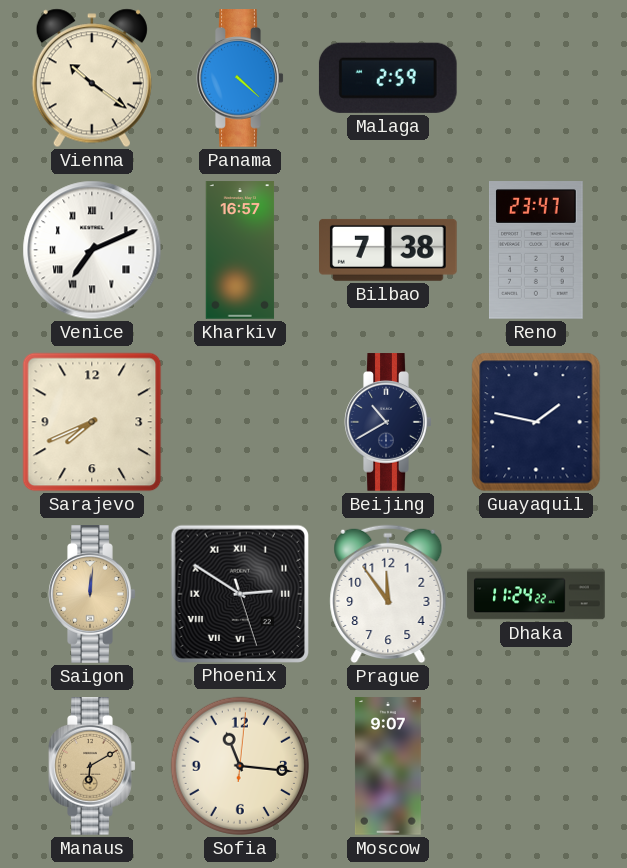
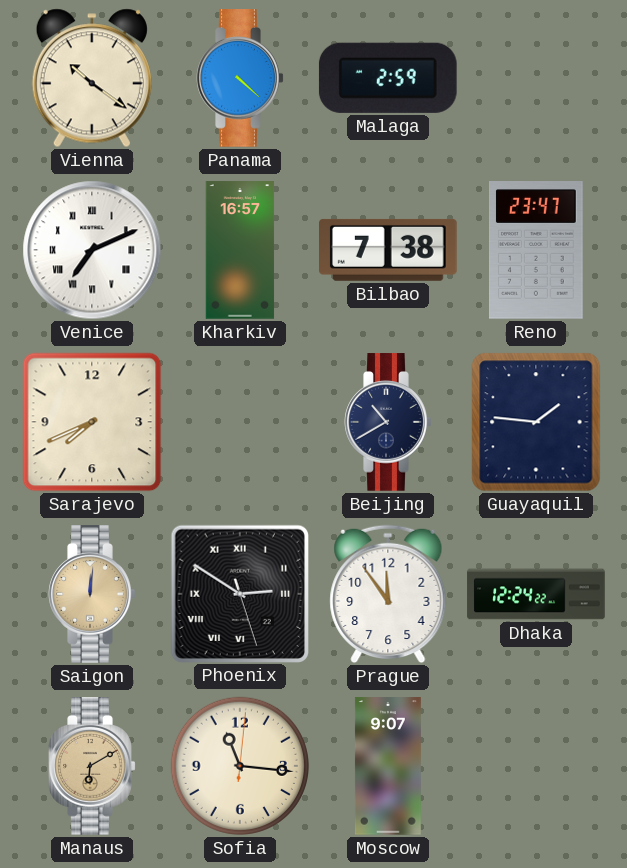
Guayaquil: 1:47 -> 1:46
Dhaka: 11:24 -> 12:24
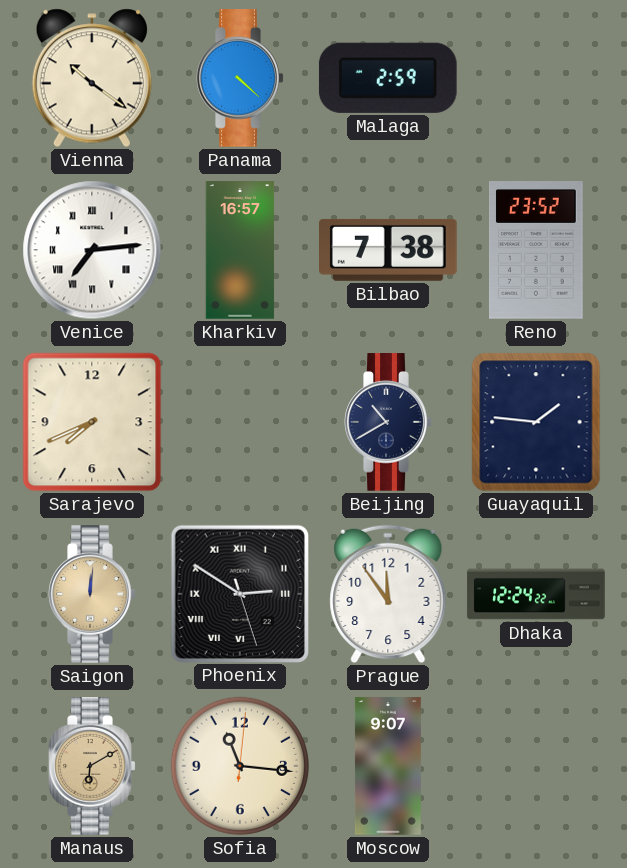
Venice: 7:11 -> 7:14
Reno: 23:47 -> 23:52
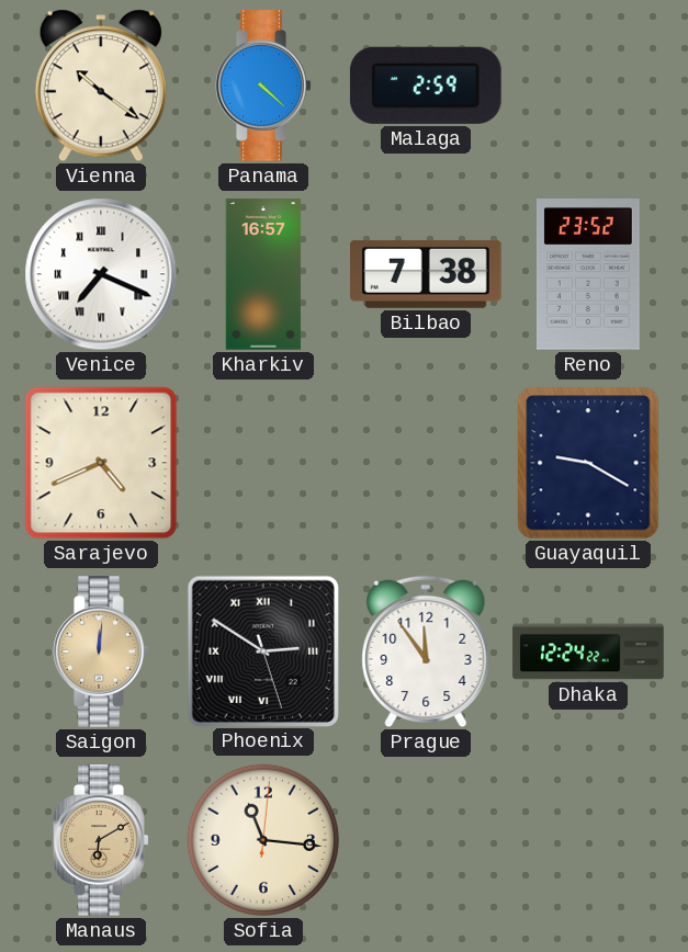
Venice: 7:14 -> 7:19
Sarajevo: 7:41 -> 4:41
Beijing: 10:40 -> none
Guayaquil: 1:46 -> 9:20
Moscow: 9:07 -> none
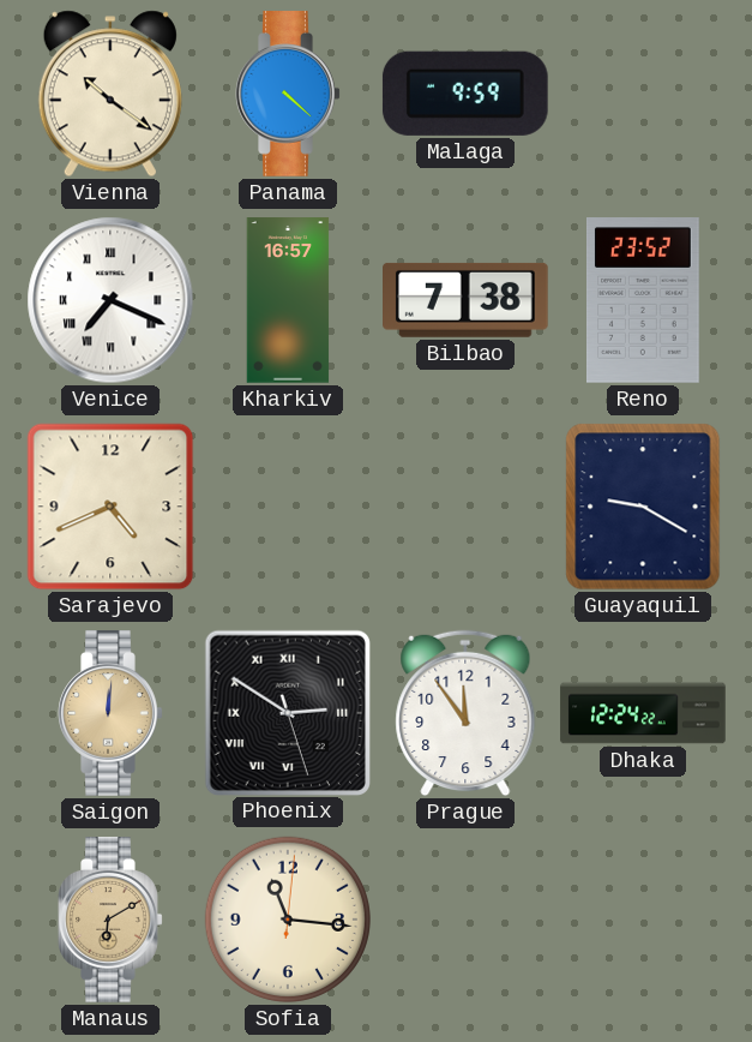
Malaga: 2:59 -> 9:59
